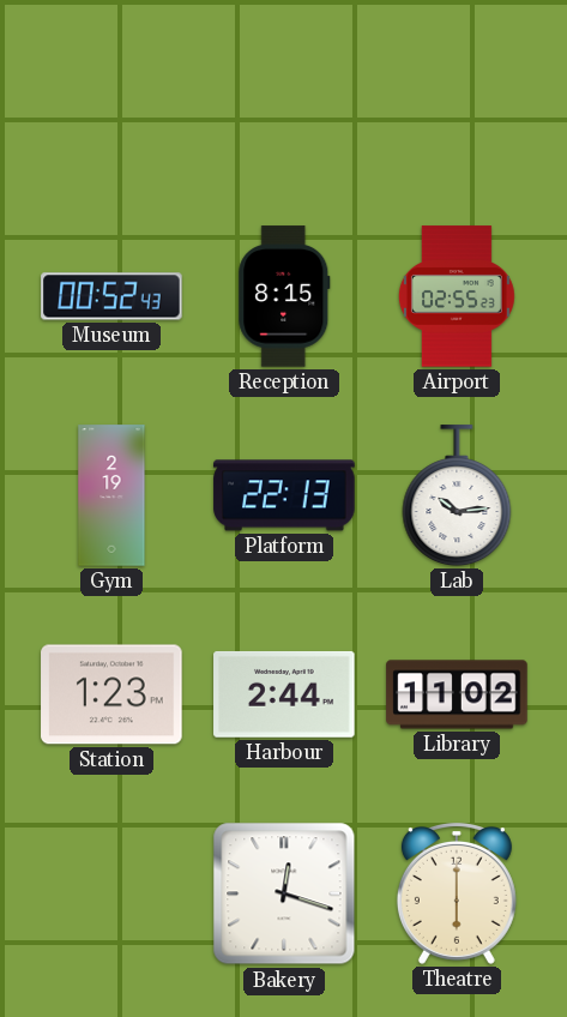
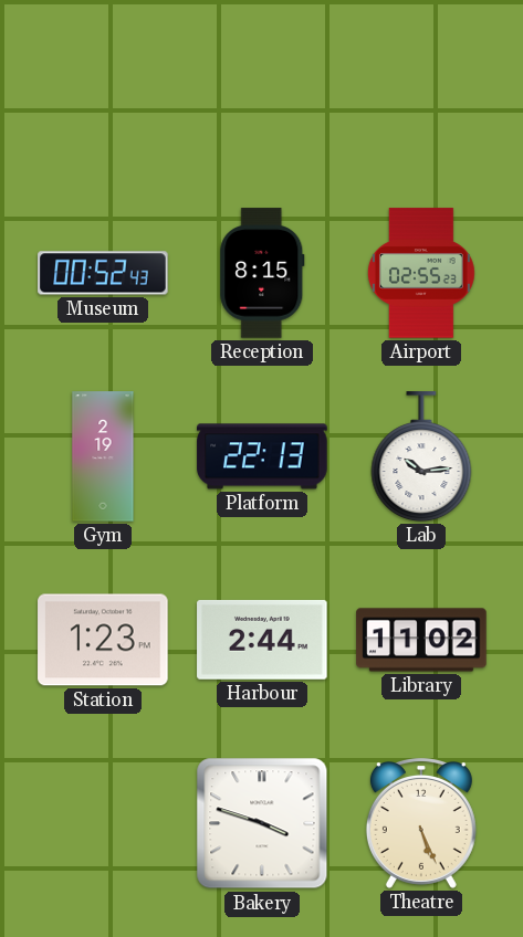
Bakery: 12:18 -> 3:48
Theatre: 6:00 -> 5:26
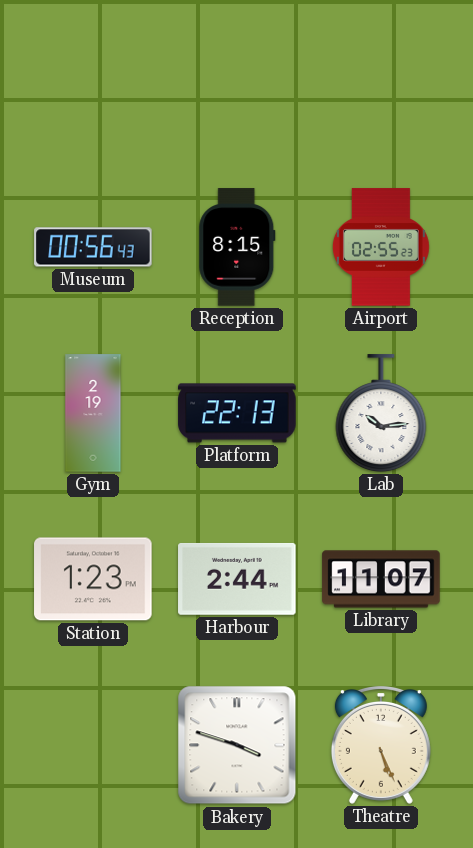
Museum: 00:52 -> 00:56
Library: 11:02 -> 11:07
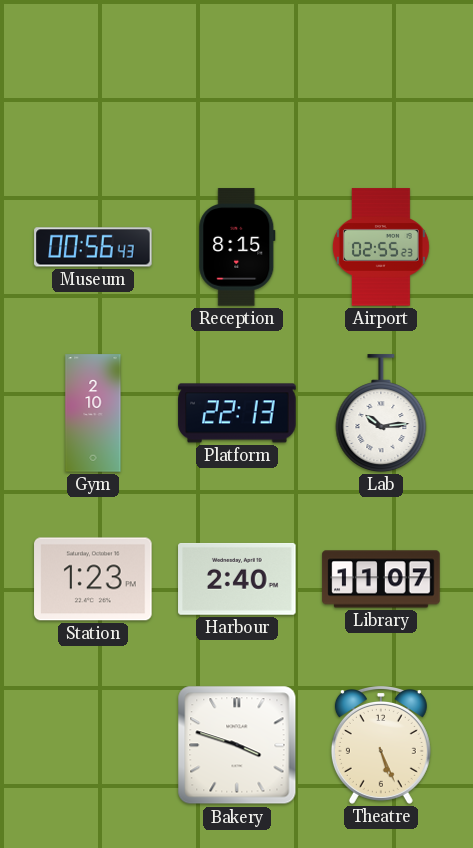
Gym: 2:19 -> 2:10
Harbour: 2:44 -> 2:40
